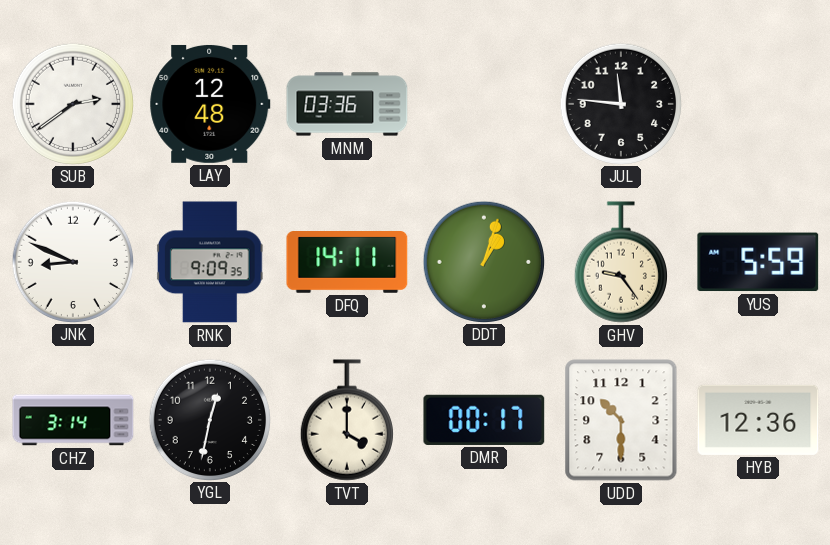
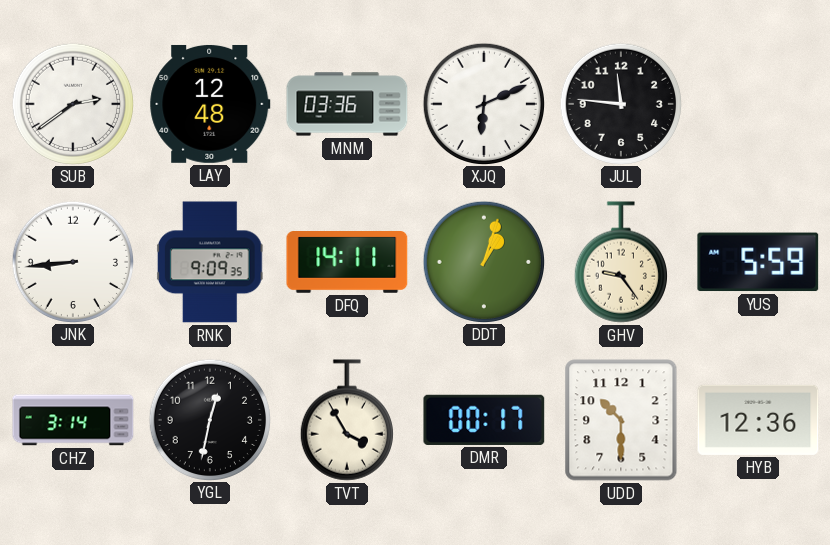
XJQ: none -> 6:11
JNK: 8:49 -> 8:44
TVT: 4:00 -> 3:55
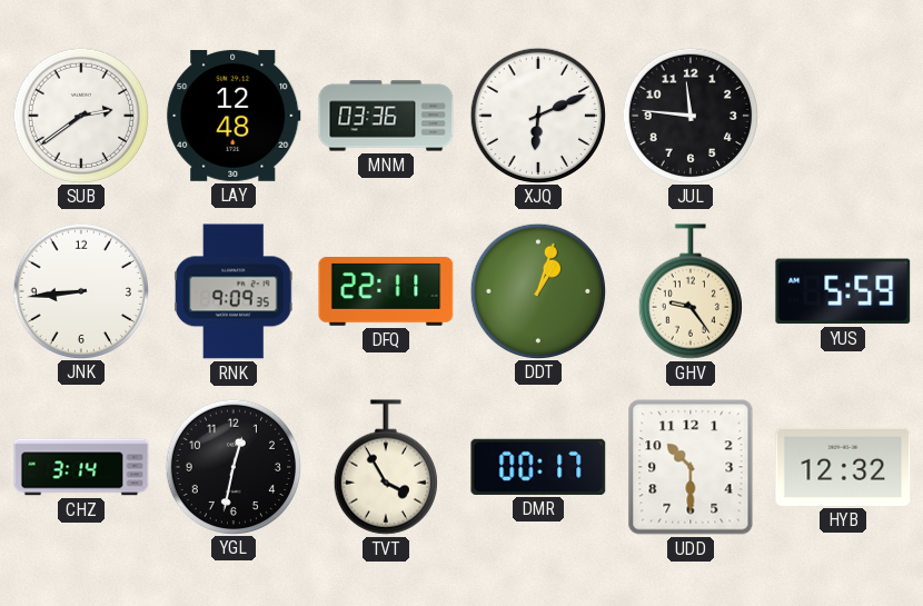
DFQ: 14:11 -> 22:11
HYB: 12:36 -> 12:32
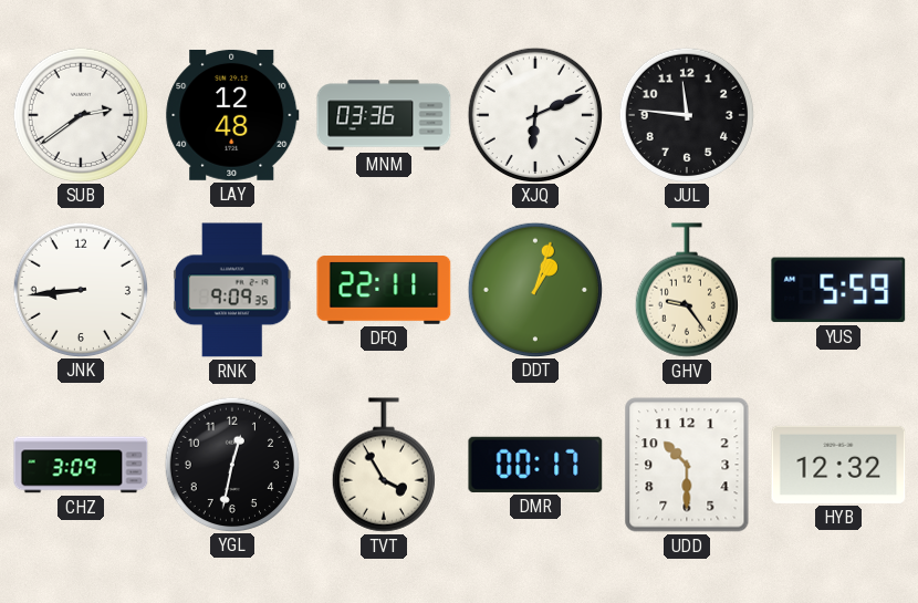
CHZ: 3:14 -> 3:09
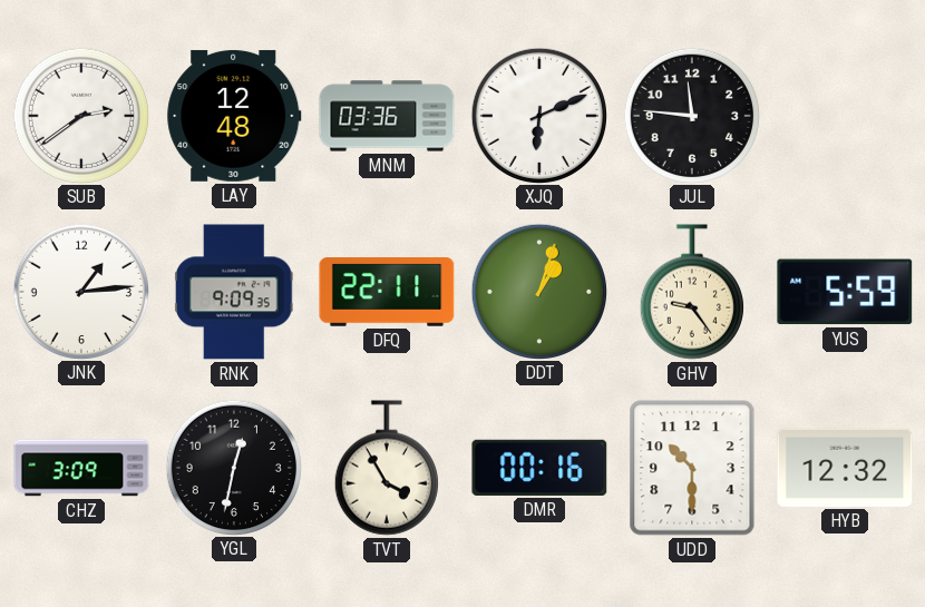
JNK: 8:44 -> 1:14
DMR: 00:17 -> 00:16
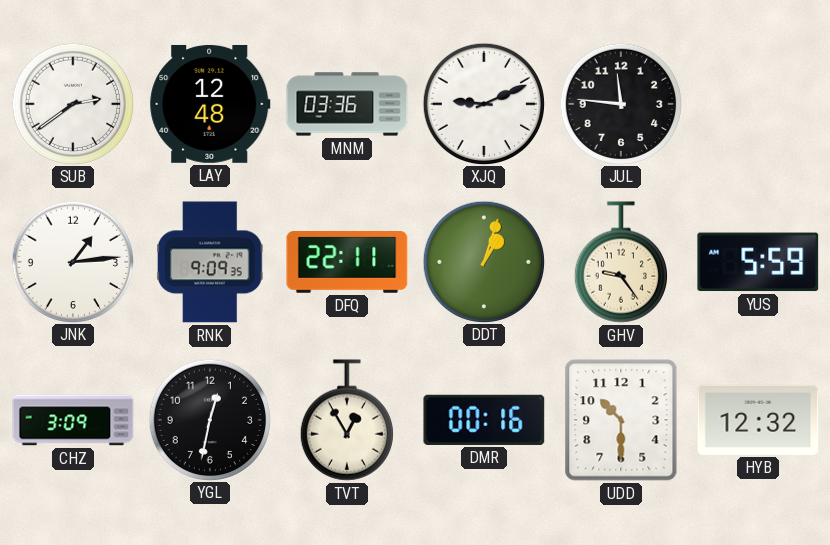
XJQ: 6:11 -> 9:11
TVT: 3:55 -> 12:55
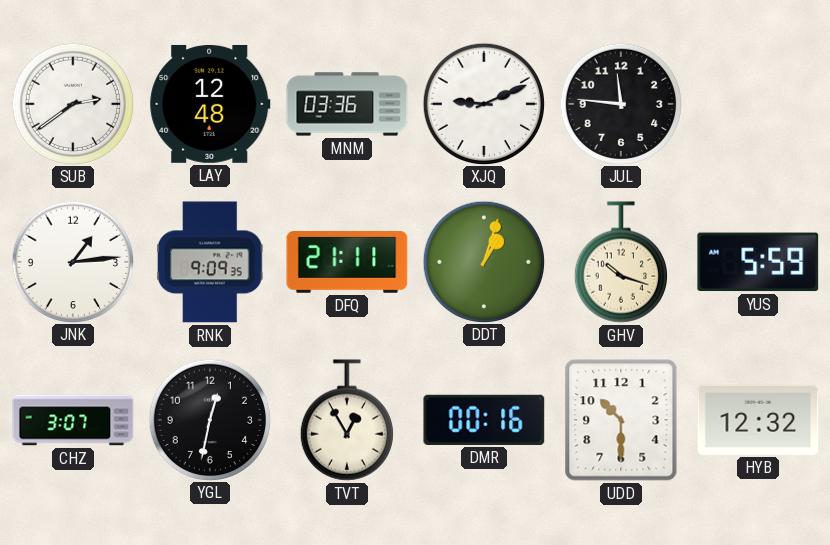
DFQ: 22:11 -> 21:11
GHV: 9:24 -> 10:18
CHZ: 3:09 -> 3:07
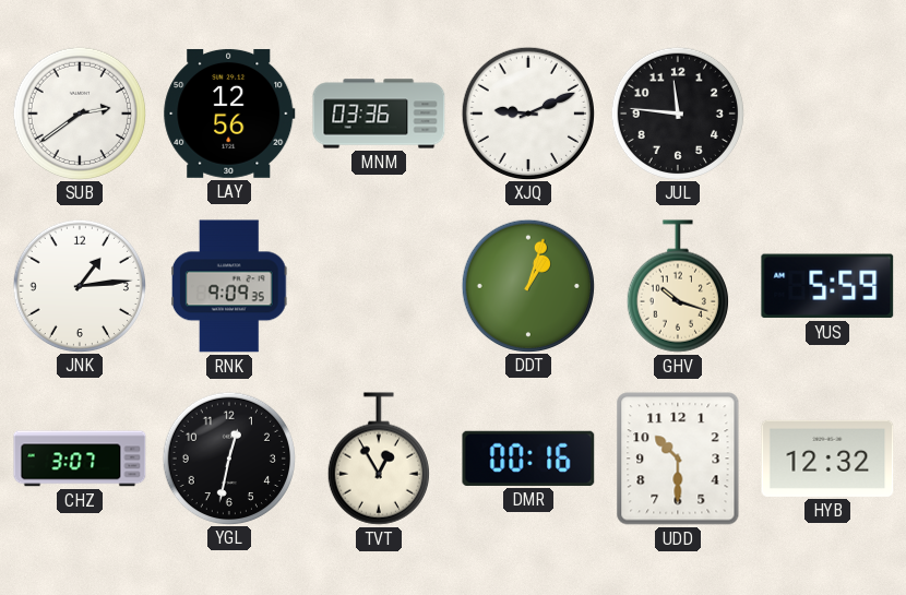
LAY: 12:48 -> 12:56
DFQ: 21:11 -> none
